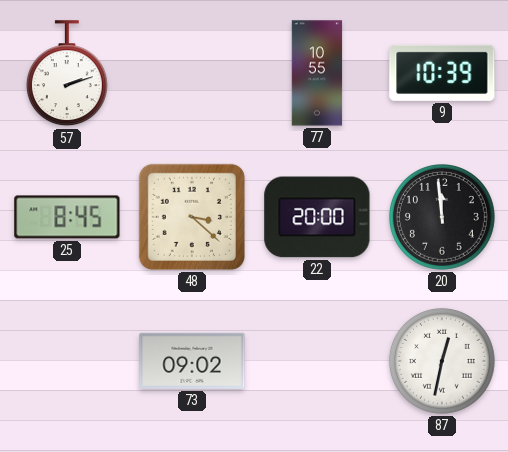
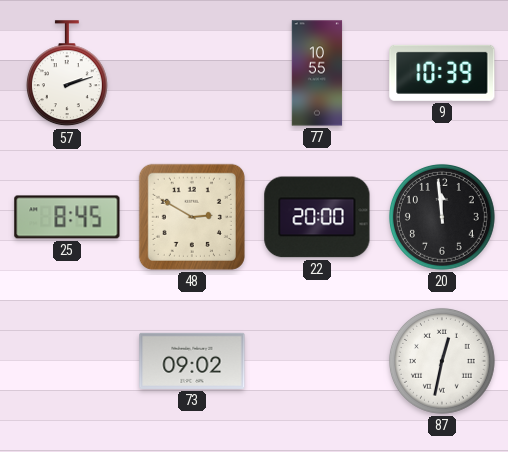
48: 3:22 -> 2:50
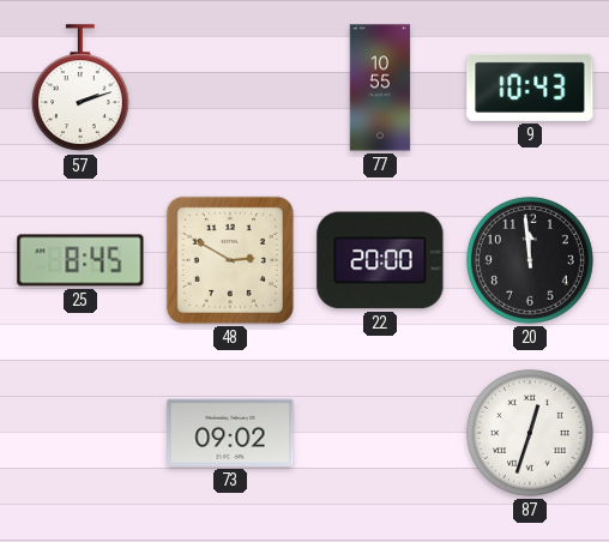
9: 10:39 -> 10:43
87: 12:32 -> 12:33
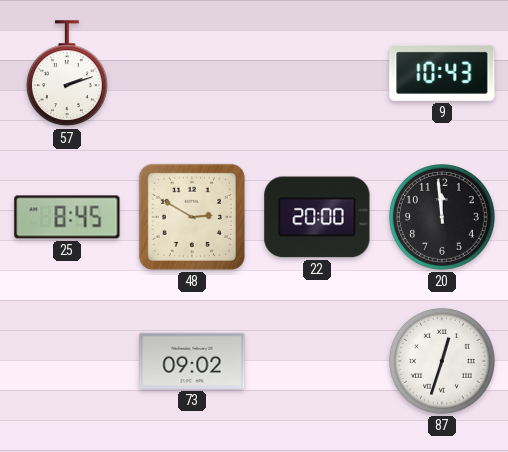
77: 10:55 -> none
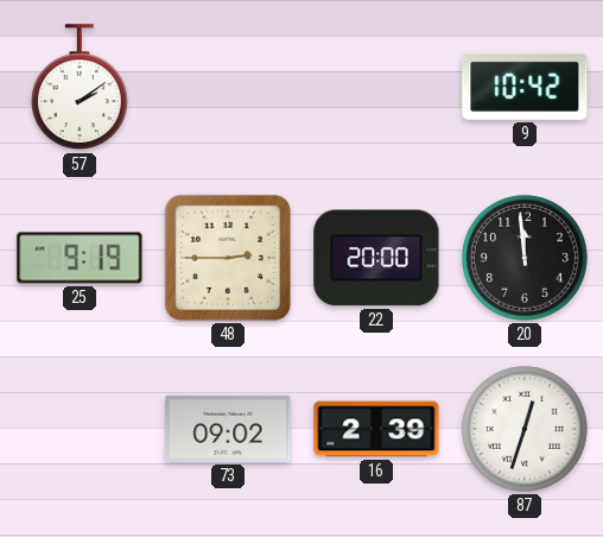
57: 2:12 -> 2:09
9: 10:43 -> 10:42
25: 8:45 -> 9:19
48: 2:50 -> 2:45
16: none -> 2:39
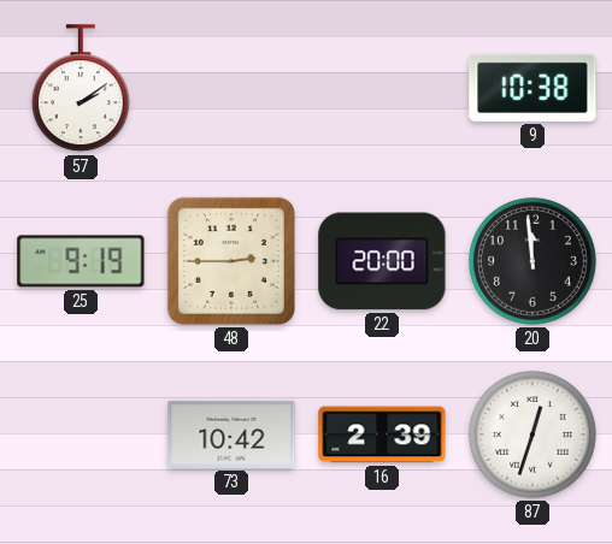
9: 10:42 -> 10:38
73: 09:02 -> 10:42
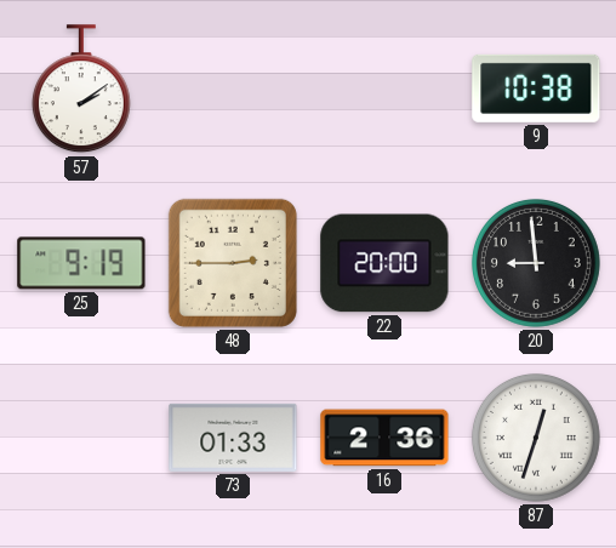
20: 11:59 -> 8:59
73: 10:42 -> 01:33
16: 2:39 -> 2:36
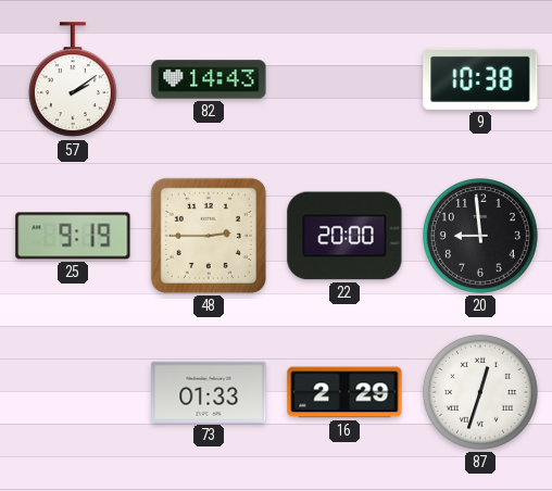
82: none -> 14:43
16: 2:36 -> 2:29
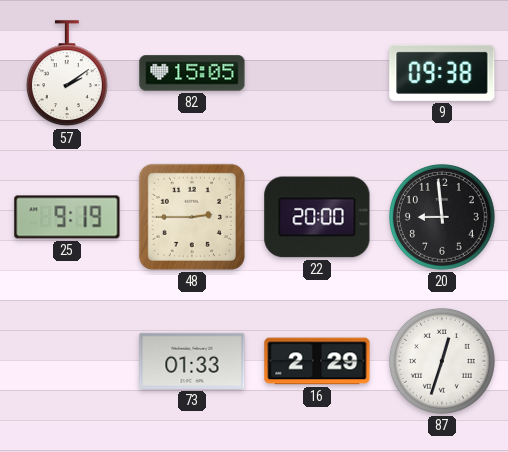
82: 14:43 -> 15:05
9: 10:38 -> 09:38
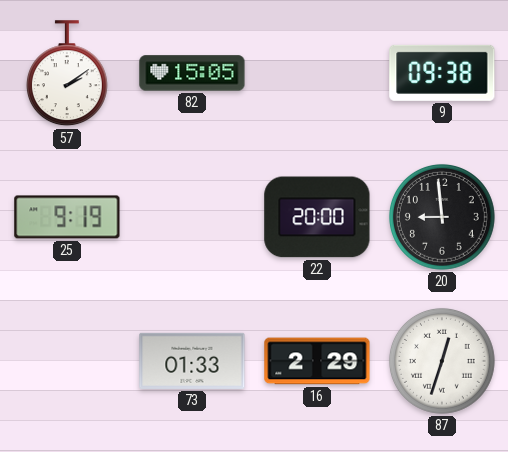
48: 2:45 -> none
